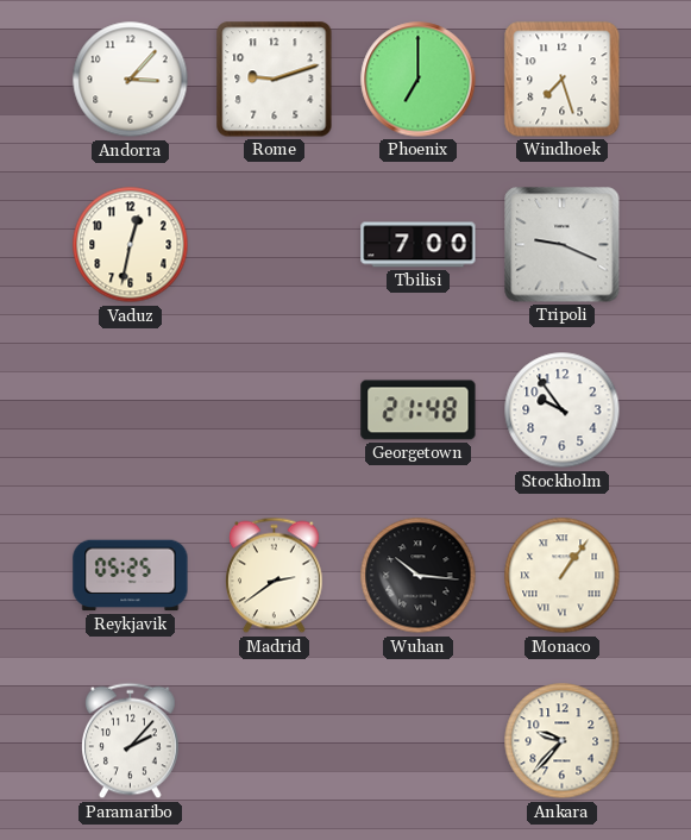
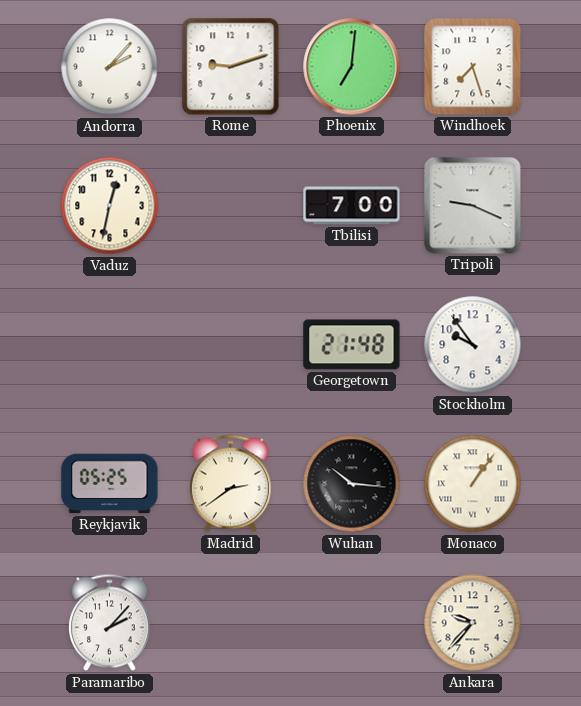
Andorra: 3:07 -> 2:07
Phoenix: 7:00 -> 7:01
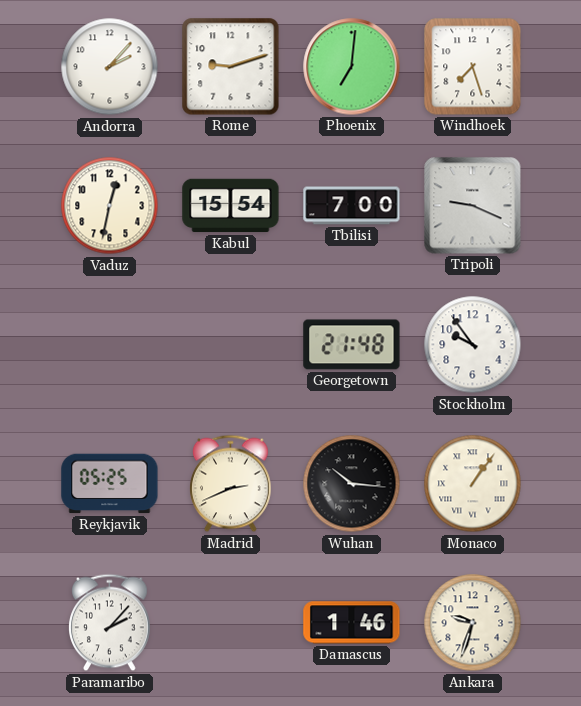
Kabul: none -> 15:54
Madrid: 2:39 -> 2:41
Damascus: none -> 1:46
Ankara: 9:37 -> 9:33
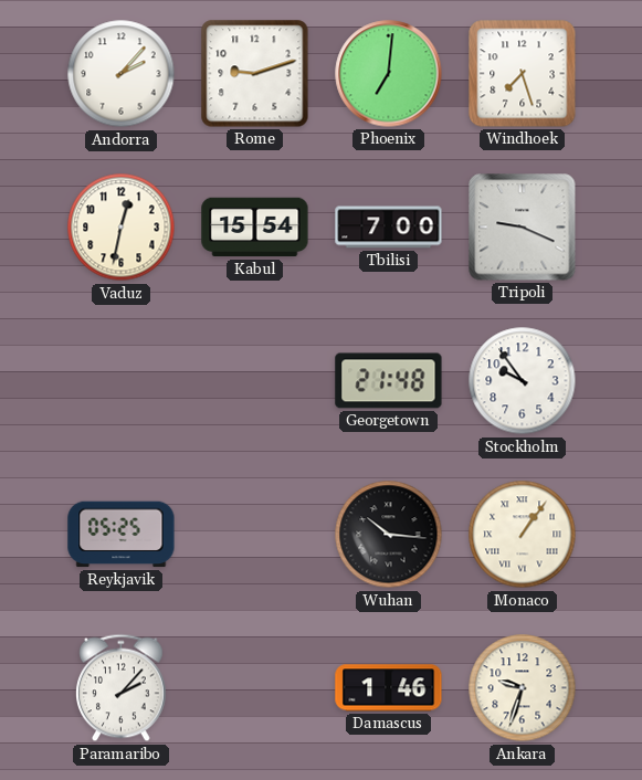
Madrid: 2:41 -> none
